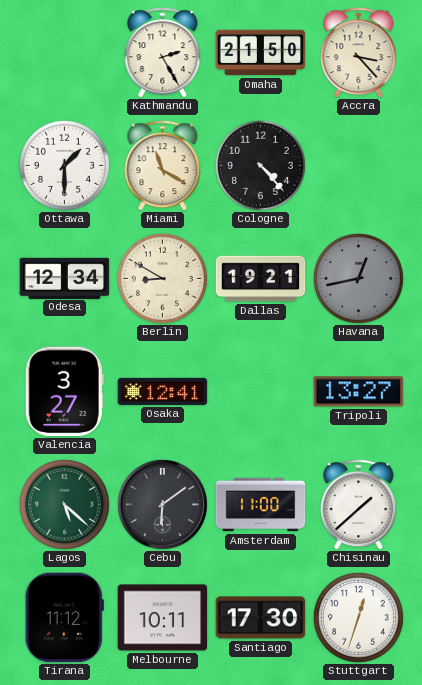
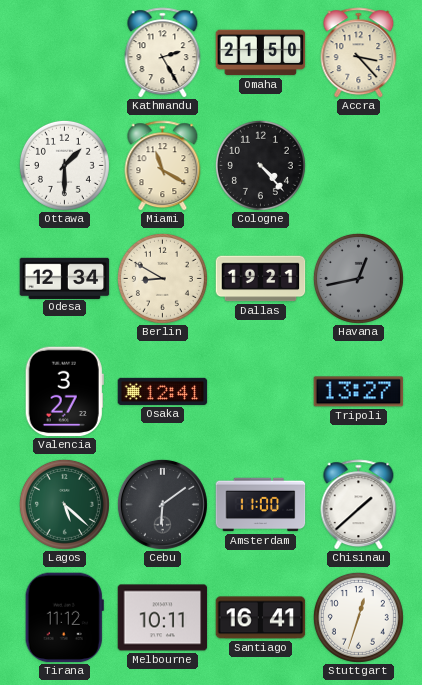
Santiago: 17:30 -> 16:41
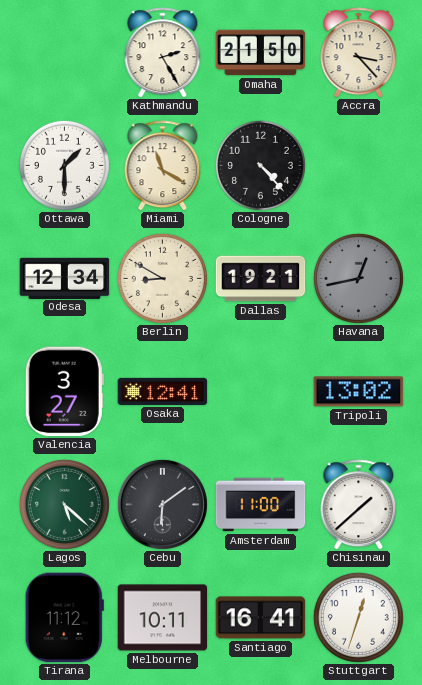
Tripoli: 13:27 -> 13:02
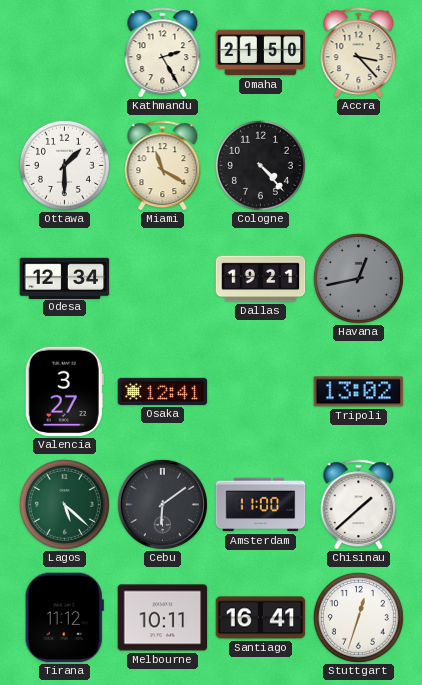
Berlin: 8:50 -> none
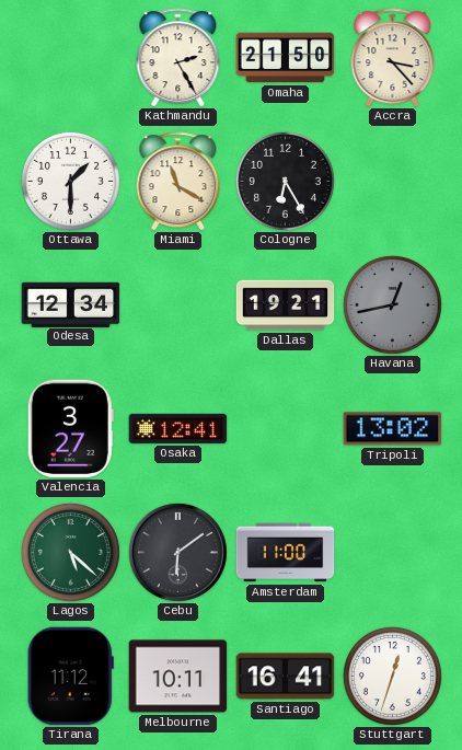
Cologne: 4:23 -> 6:25
Chisinau: 1:38 -> none
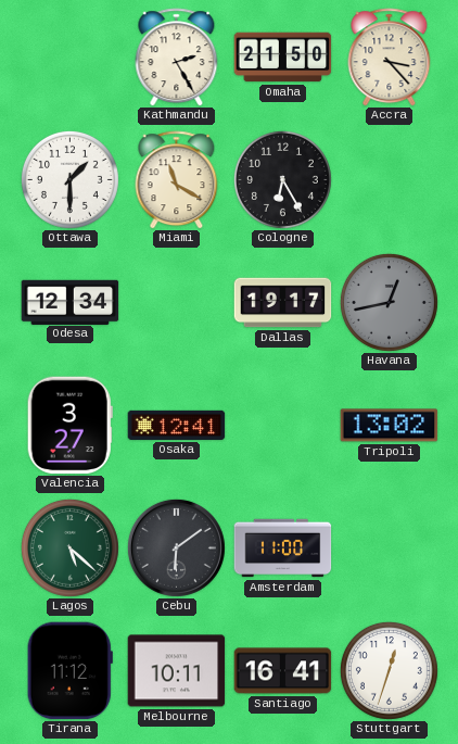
Dallas: 19:21 -> 19:17
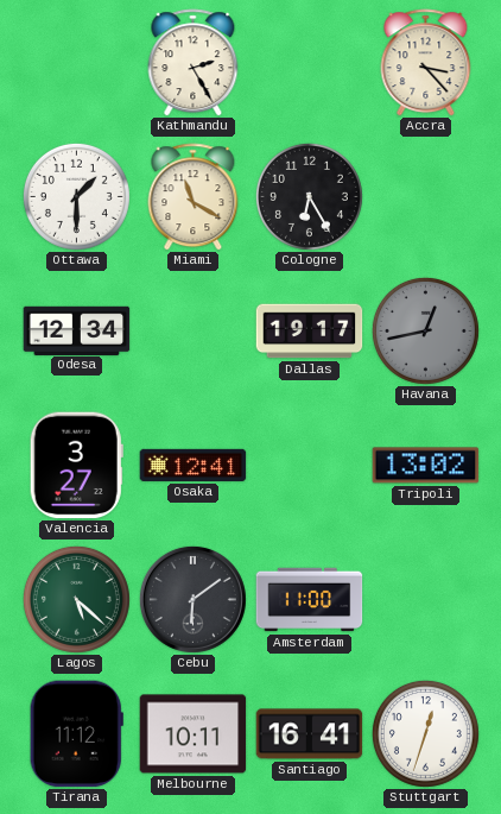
Omaha: 21:50 -> none
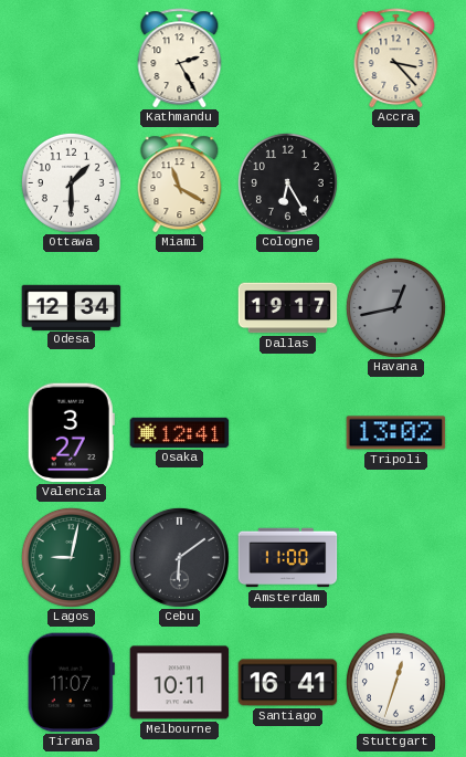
Lagos: 5:22 -> 9:02
Tirana: 11:12 -> 11:07
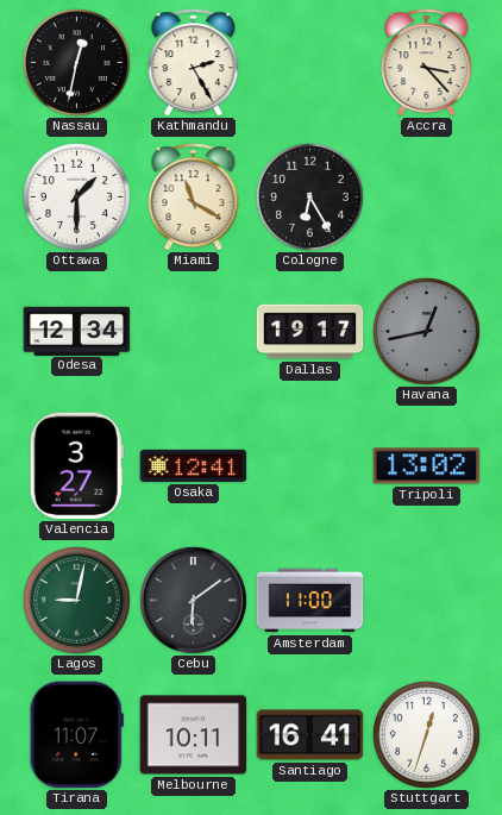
Nassau: none -> 12:32
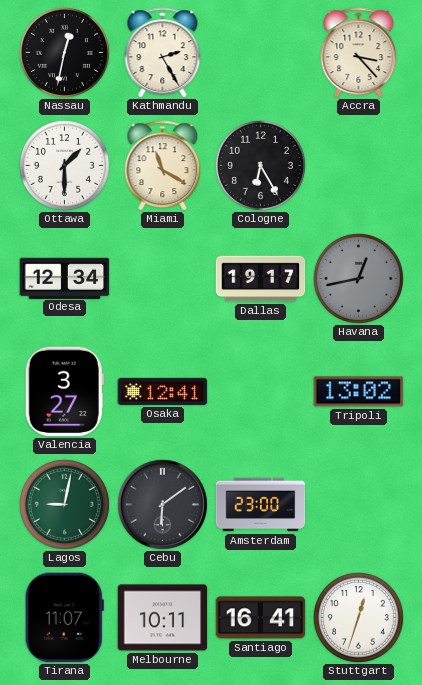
Amsterdam: 11:00 -> 23:00
